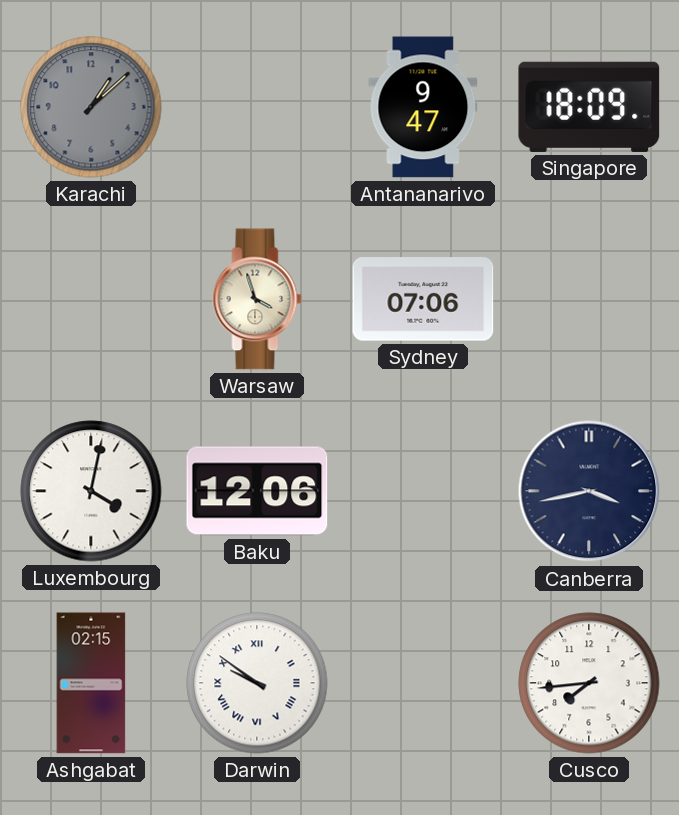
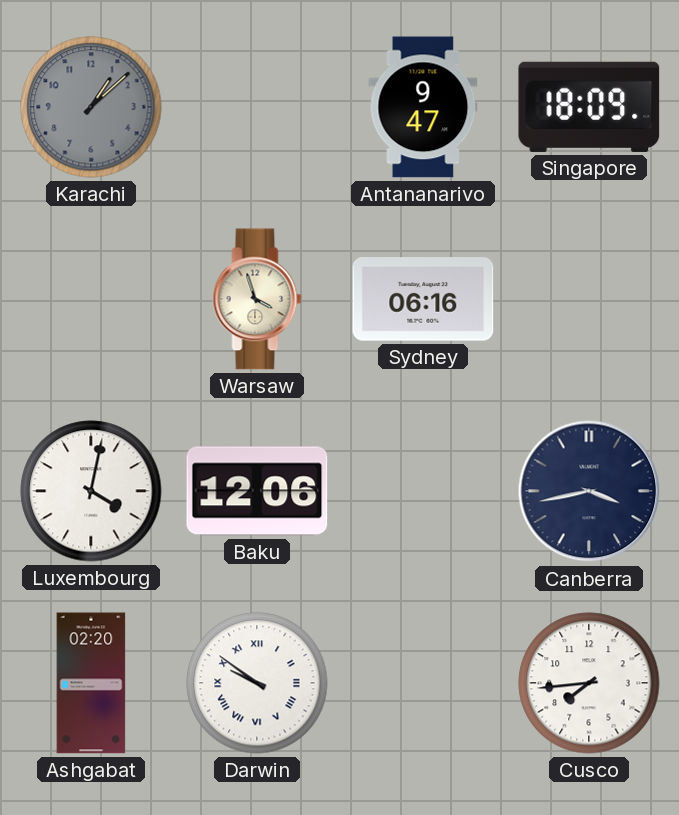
Sydney: 07:06 -> 06:16
Ashgabat: 02:15 -> 02:20
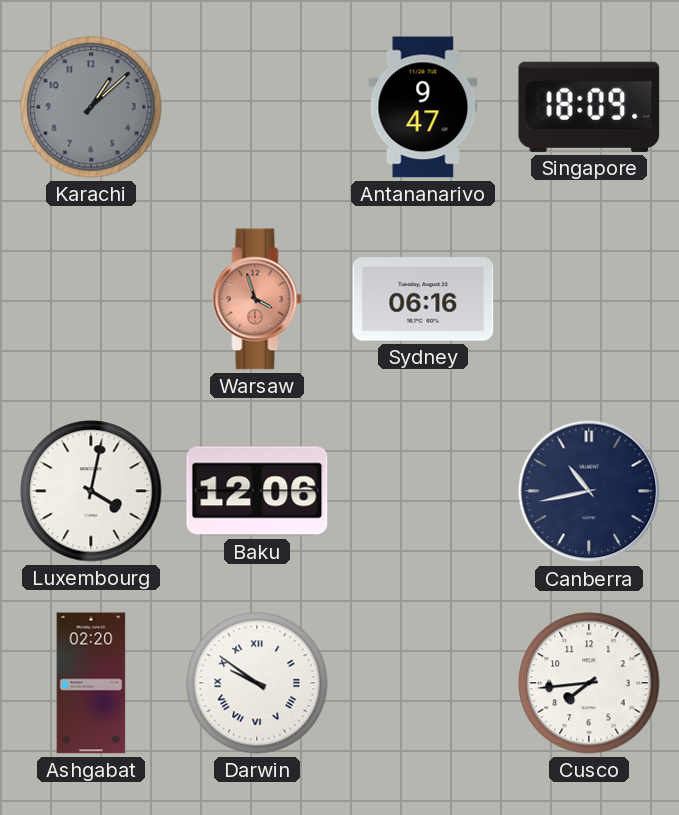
Warsaw dial: cream -> salmon
Canberra: 3:43 -> 10:43
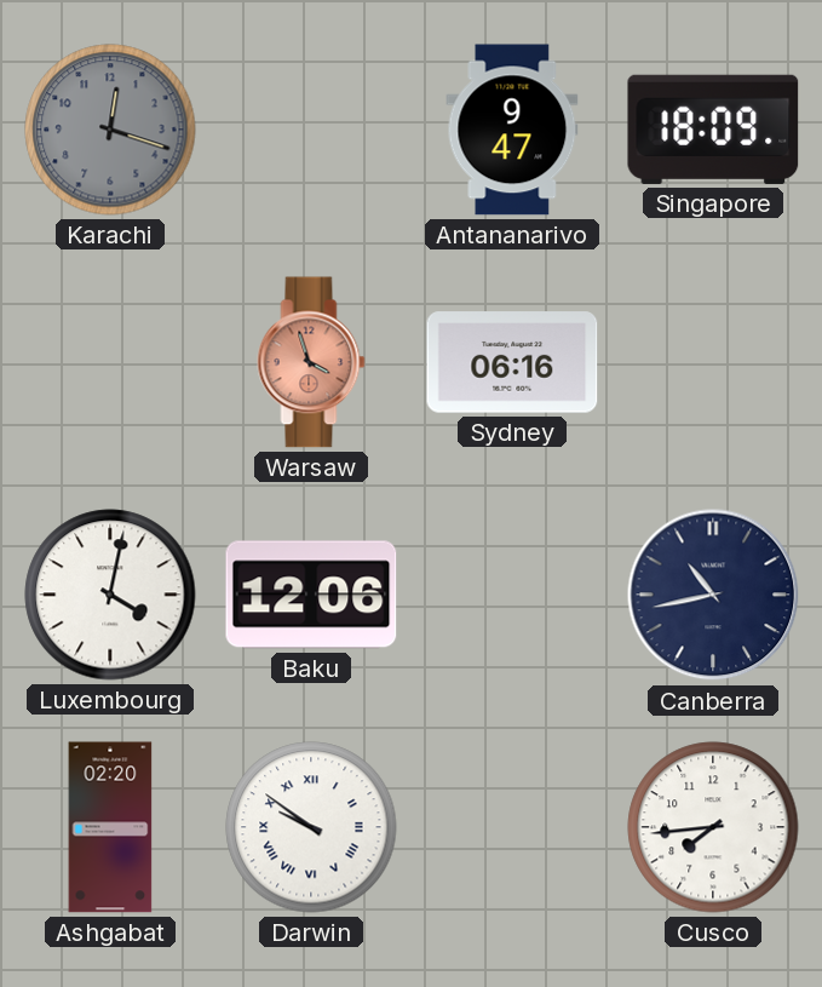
Karachi: 1:08 -> 12:18
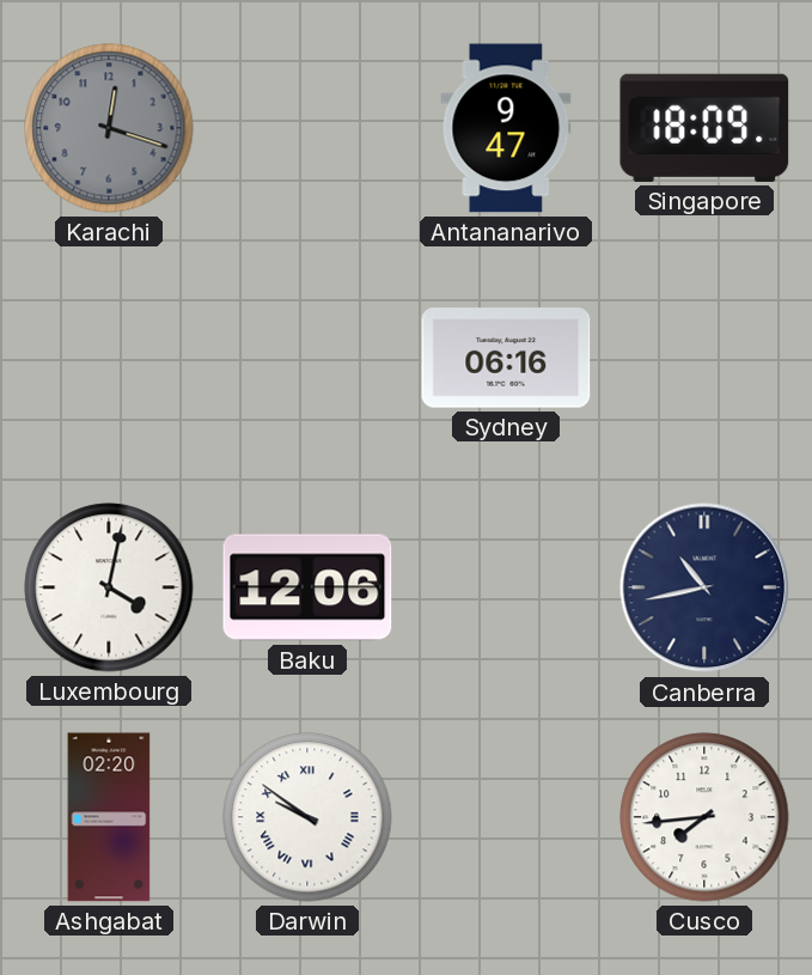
Warsaw: 3:57 -> none
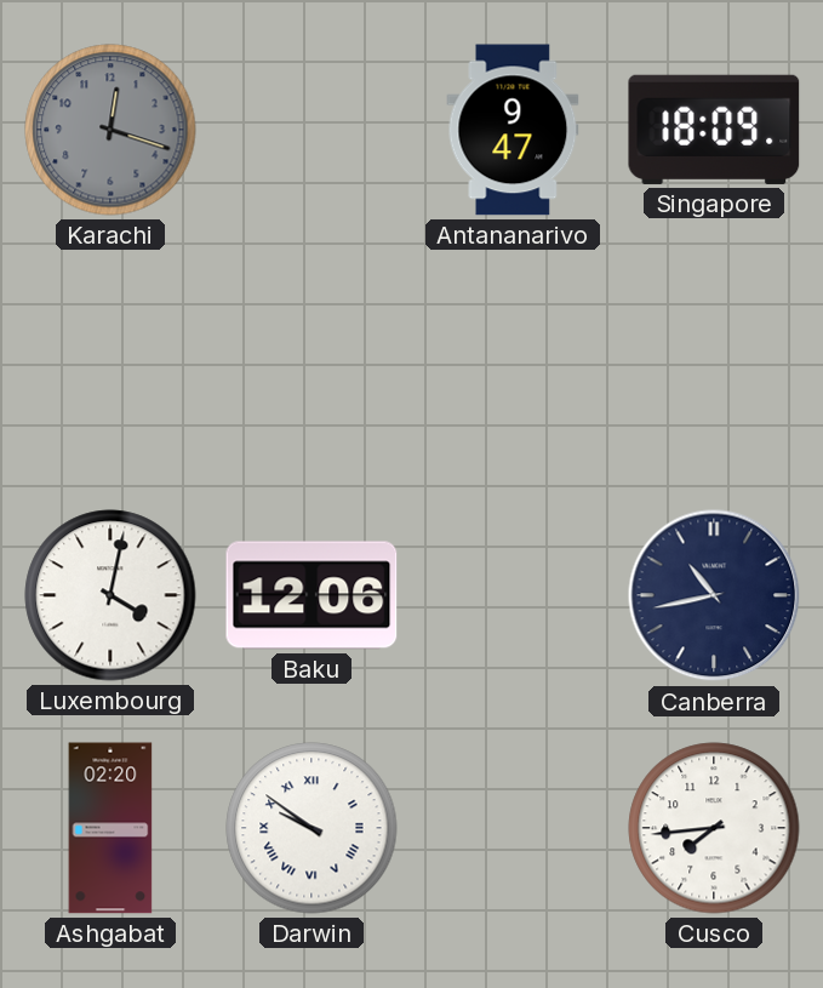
Sydney: 06:16 -> none
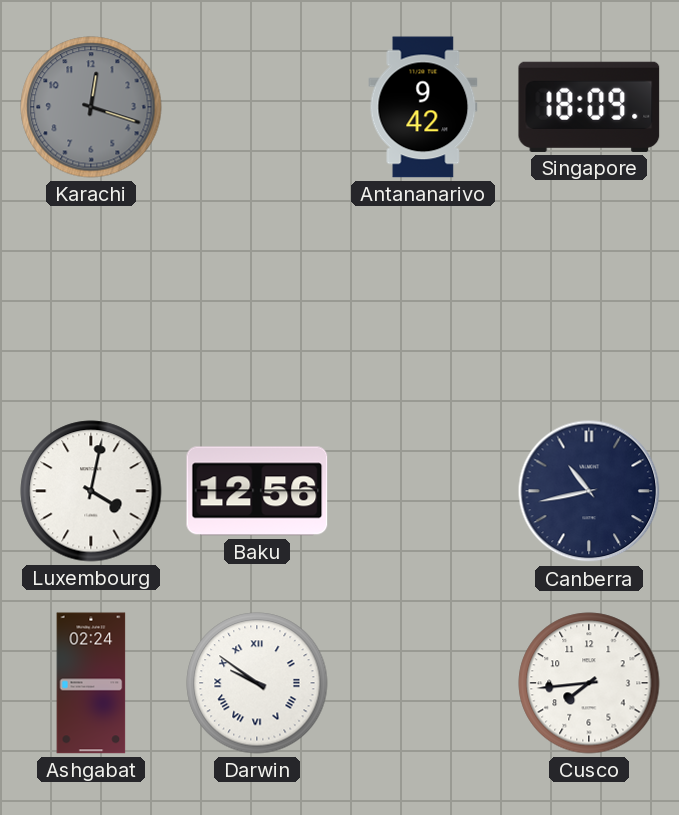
Antananarivo: 9:47 -> 9:42
Baku: 12:06 -> 12:56
Ashgabat: 02:20 -> 02:24
